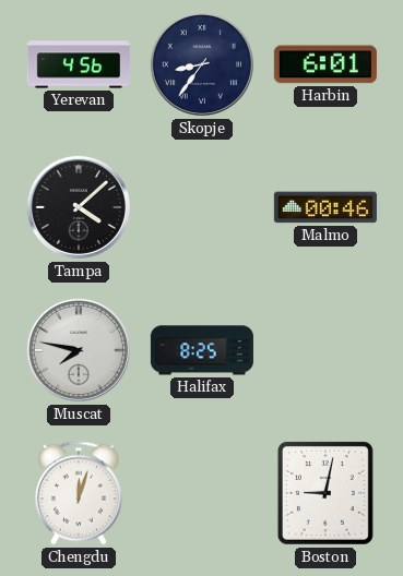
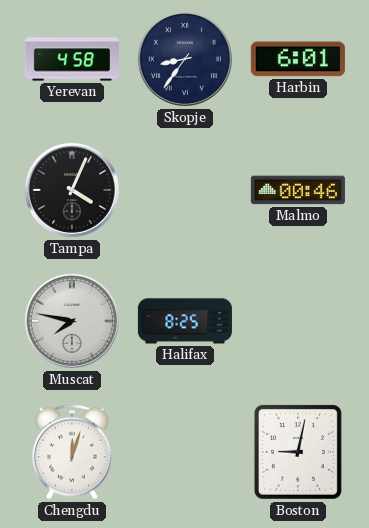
Yerevan: 4:56 -> 4:58
Tampa: 4:08 -> 4:04
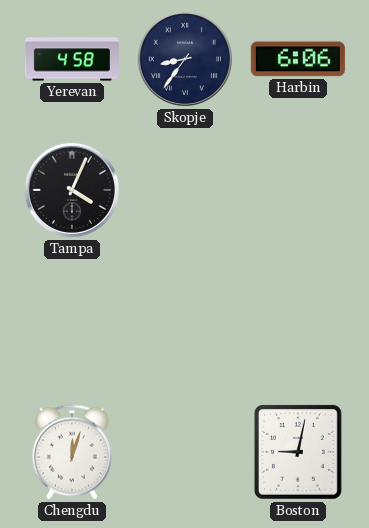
Harbin: 6:01 -> 6:06
Malmo: 00:46 -> none
Muscat: 7:47 -> none
Halifax: 8:25 -> none
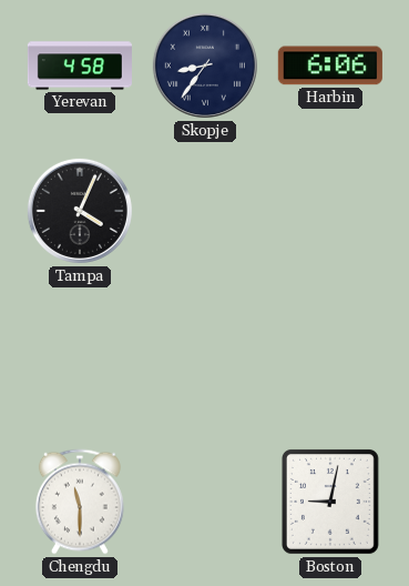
Chengdu: 12:03 -> 11:30
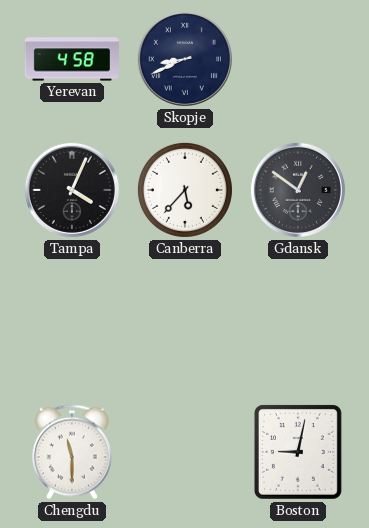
Skopje: 8:36 -> 8:41
Harbin: 6:06 -> none
Canberra: none -> 5:37
Gdansk: none -> 12:51
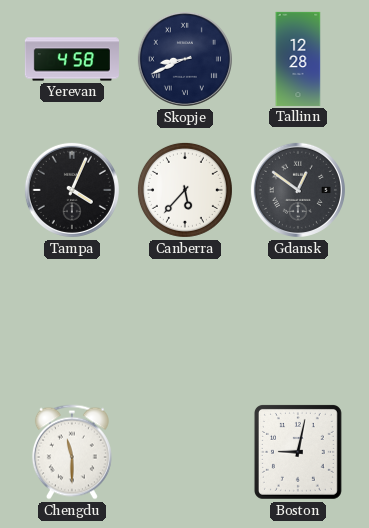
Tallinn: none -> 12:28
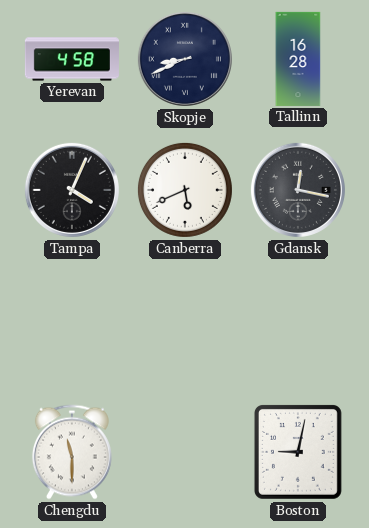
Tallinn: 12:28 -> 16:28
Canberra: 5:37 -> 5:41
Gdansk: 12:51 -> 12:17
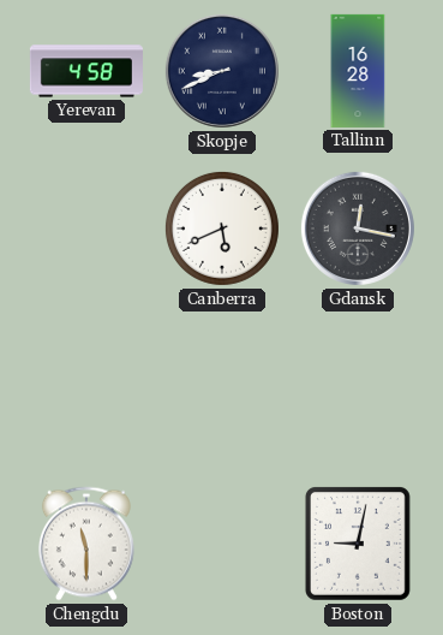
Tampa: 4:04 -> none
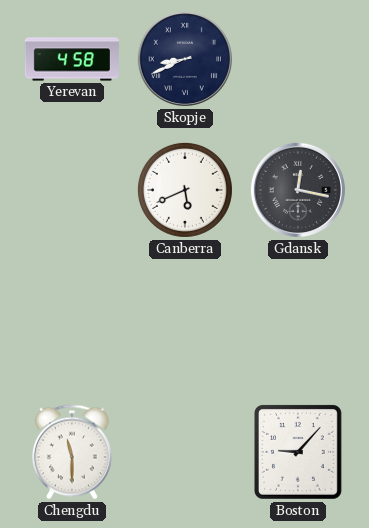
Tallinn: 16:28 -> none
Boston: 9:02 -> 9:07
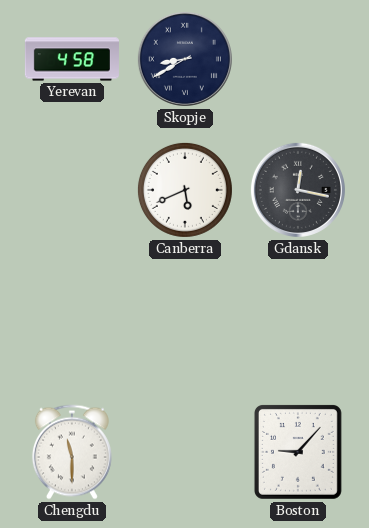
Skopje: 8:41 -> 8:40
